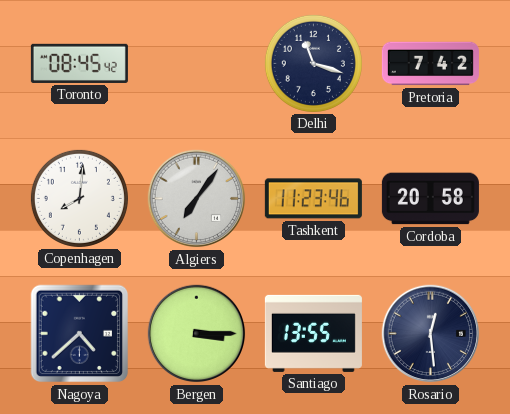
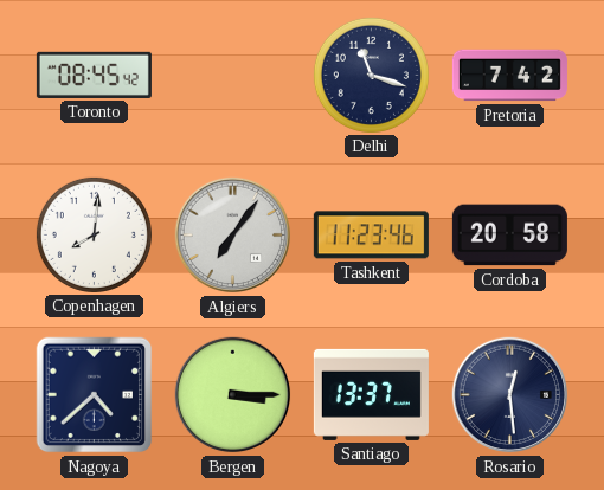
Santiago: 13:55 -> 13:37
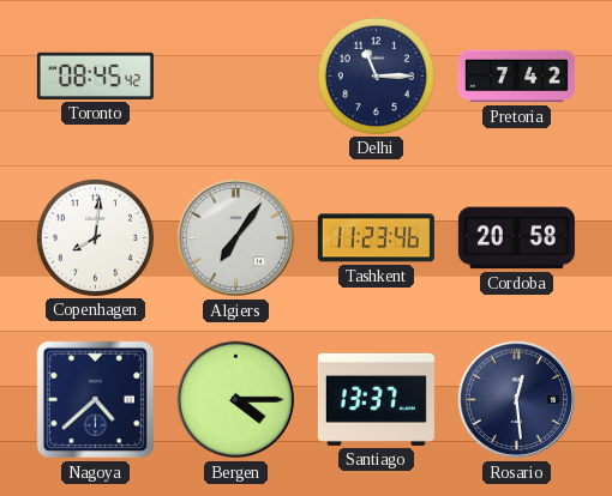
Delhi: 11:18 -> 11:15
Bergen: 3:15 -> 4:15
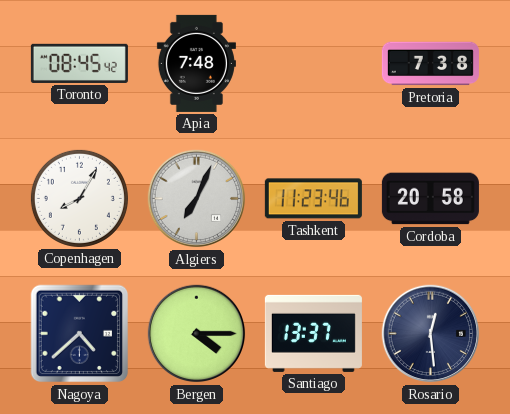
Apia: none -> 7:48
Delhi: 11:15 -> none
Pretoria: 7:42 -> 7:38
Copenhagen: 8:01 -> 8:05
Algiers: 7:06 -> 7:04
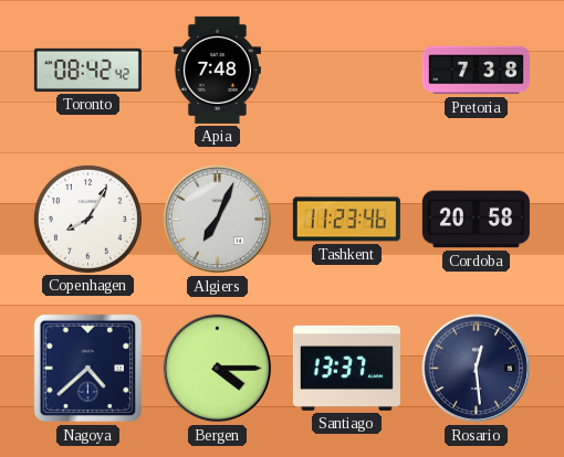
Toronto: 08:45 -> 08:42
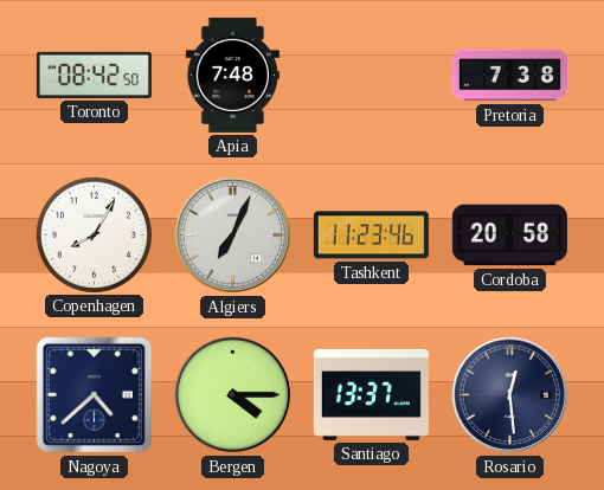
Toronto: 08:42:42 -> 08:42:50
